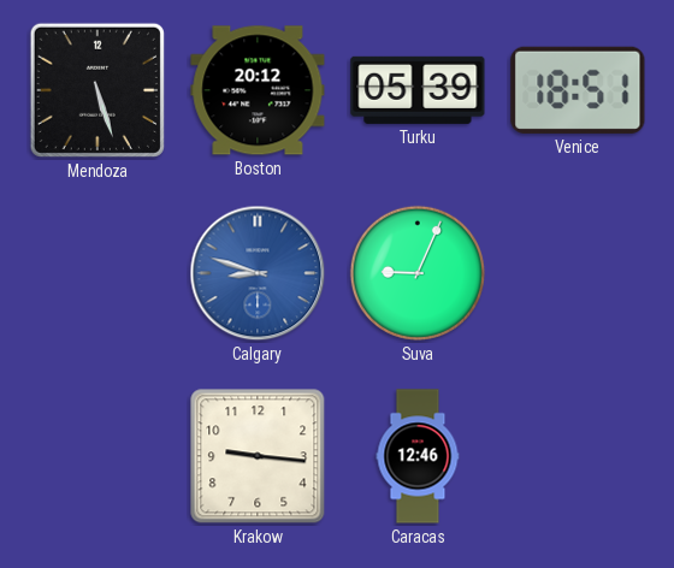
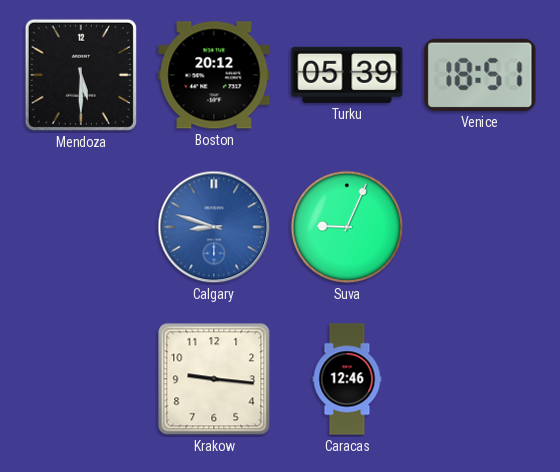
Mendoza: 5:27 -> 5:30
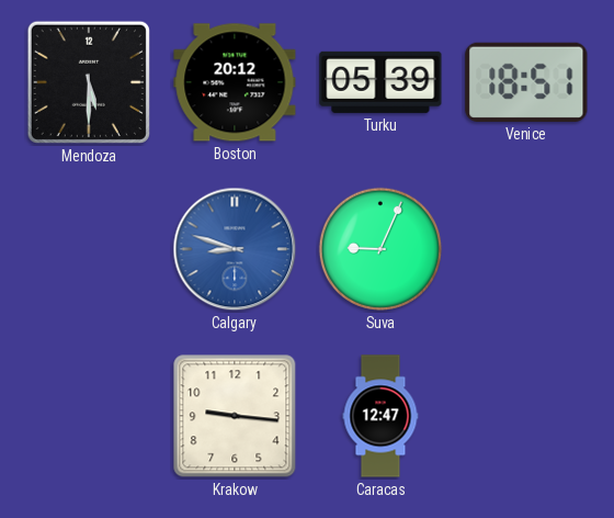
Caracas: 12:46 -> 12:47
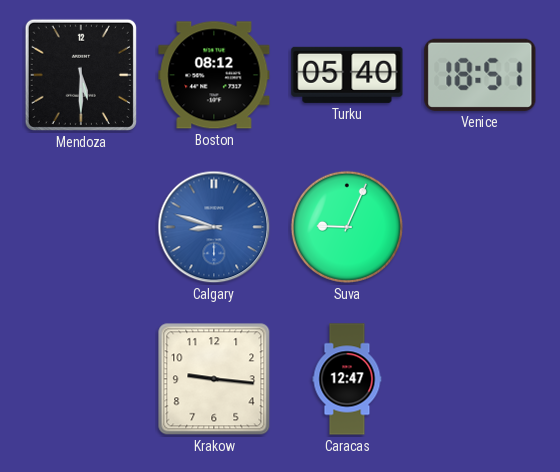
Boston: 20:12 -> 08:12
Turku: 05:39 -> 05:40
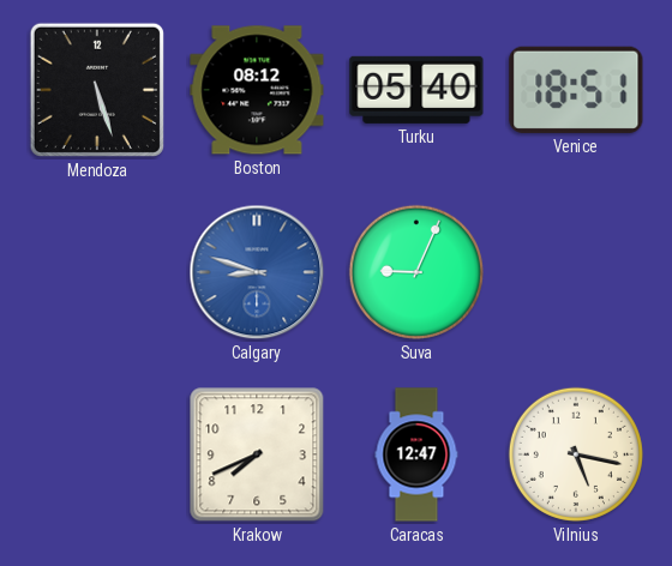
Mendoza: 5:30 -> 5:27
Krakow: 9:16 -> 7:41
Vilnius: none -> 5:17
